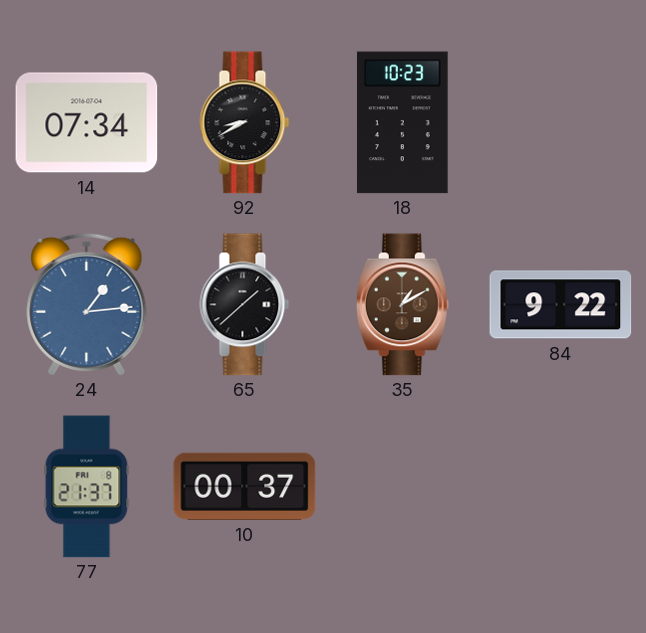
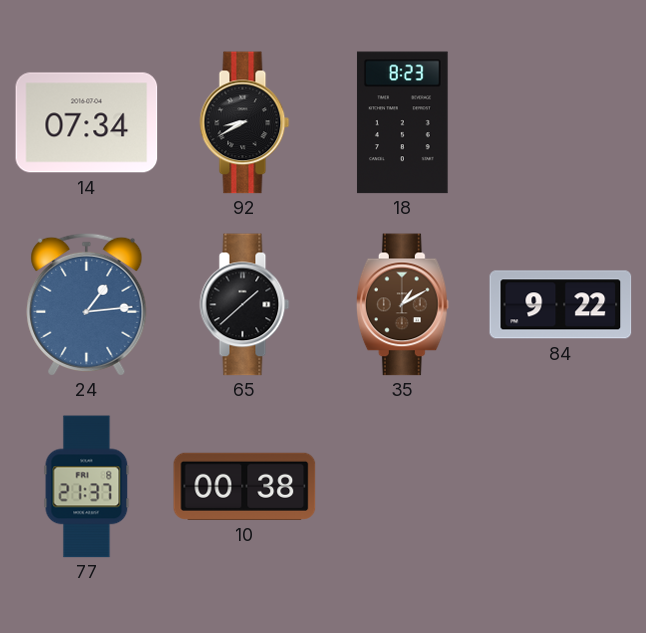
18: 10:23 -> 8:23
10: 00:37 -> 00:38
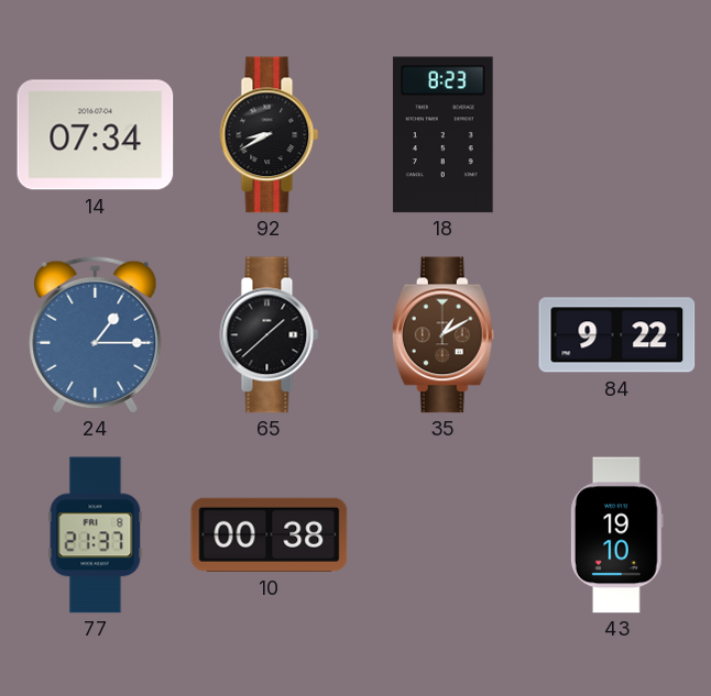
24: 1:14 -> 1:15
43: none -> 19:10
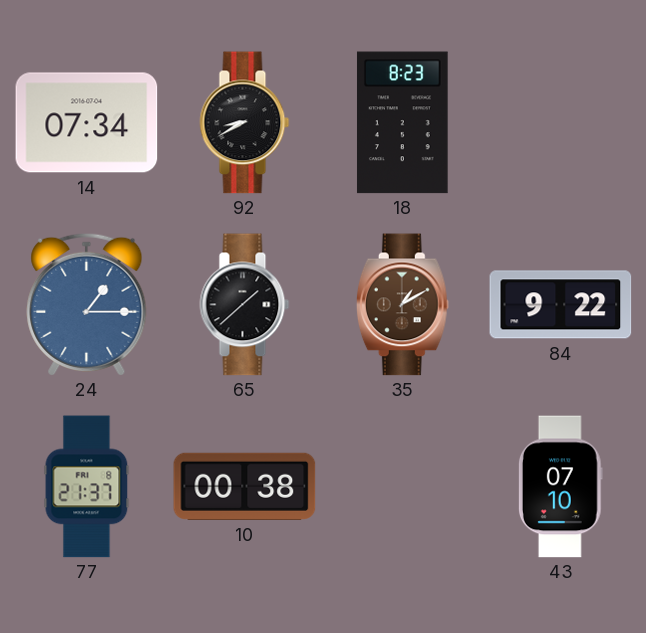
43: 19:10 -> 07:10
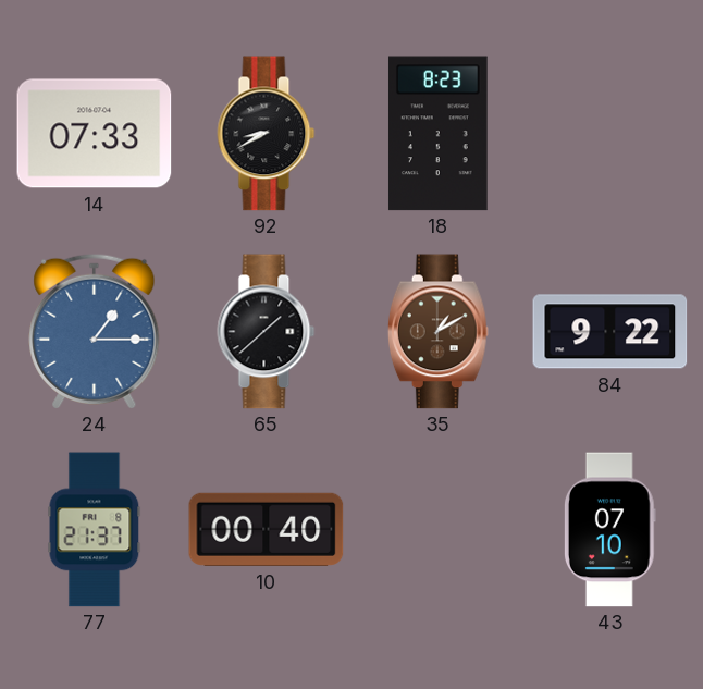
14: 07:34 -> 07:33
10: 00:38 -> 00:40
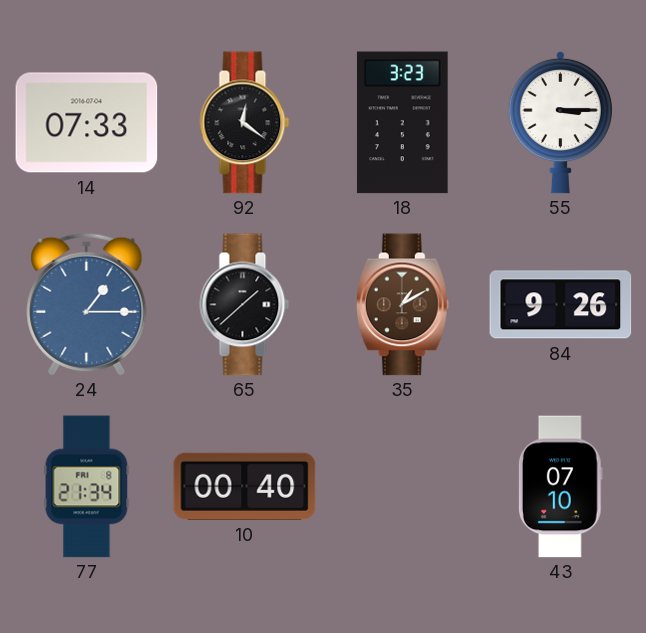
92: 8:40 -> 12:21
18: 8:23 -> 3:23
55: none -> 3:15
84: 9:22 -> 9:26
77: 21:37 -> 21:34
